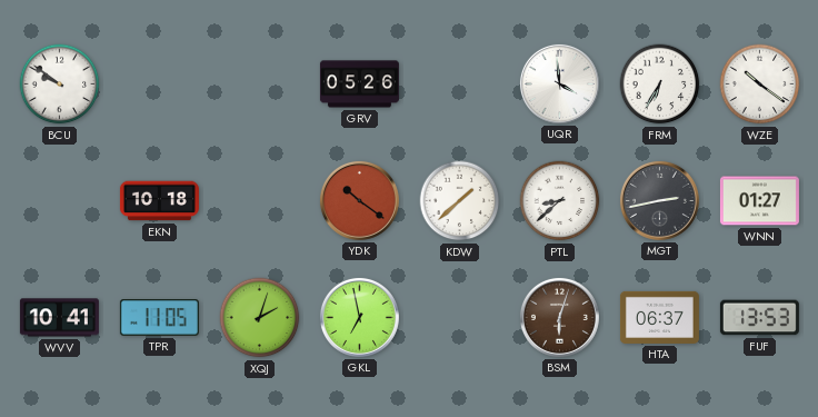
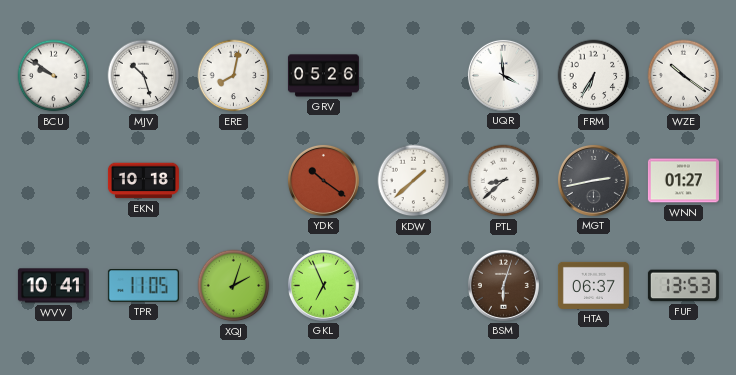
MJV: none -> 10:27
ERE: none -> 8:02
GKL: 6:58 -> 6:56
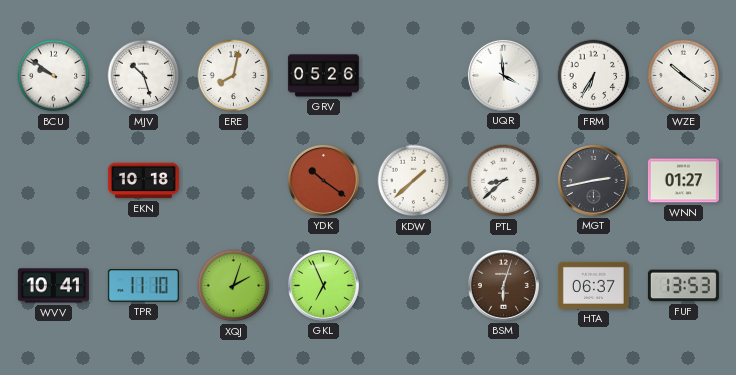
TPR: 11:05 -> 11:10
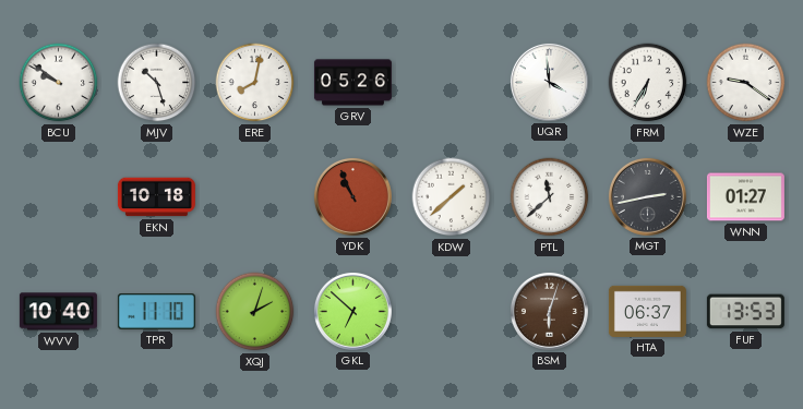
WZE: 10:21 -> 9:21
YDK: 10:21 -> 10:56
PTL: 8:38 -> 11:38
WVV: 10:41 -> 10:40
GKL: 6:56 -> 6:52
